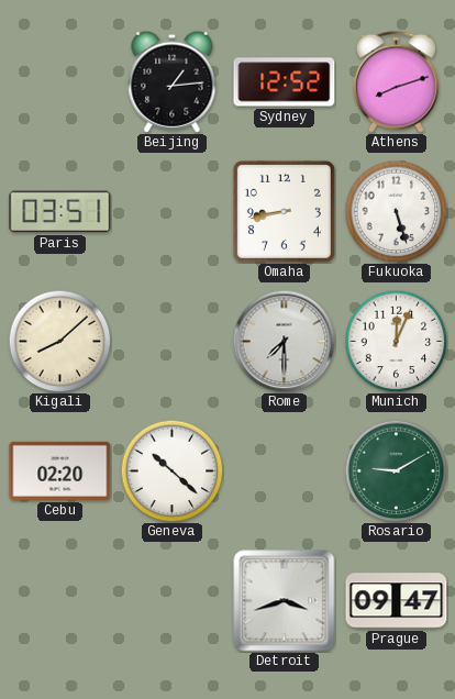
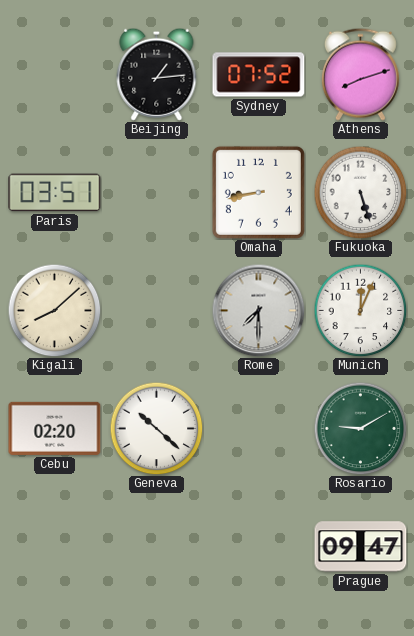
Sydney: 12:52 -> 07:52
Detroit: 3:42 -> none
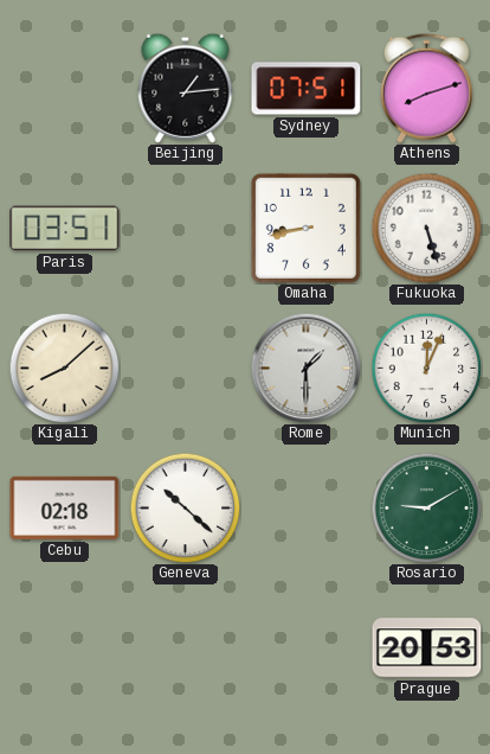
Sydney: 07:52 -> 07:51
Rome: 7:30 -> 1:30
Cebu: 02:20 -> 02:18
Prague: 09:47 -> 20:53
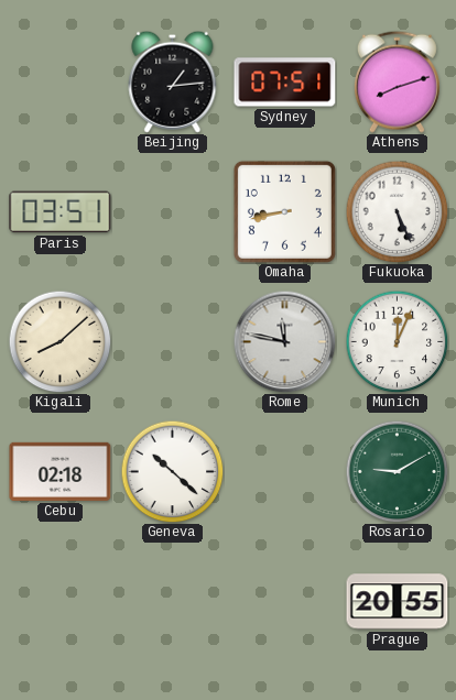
Fukuoka: 5:27 -> 5:26
Rome: 1:30 -> 11:47
Prague: 20:53 -> 20:55
